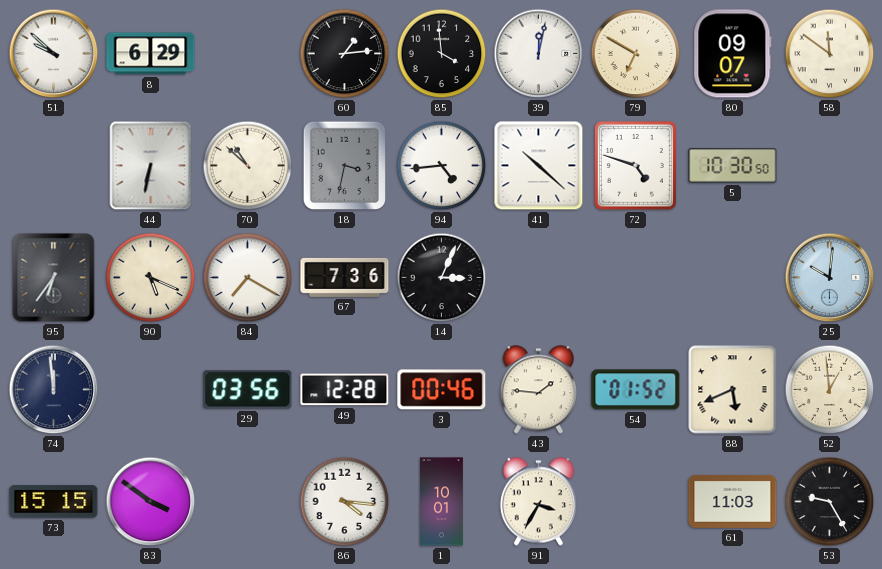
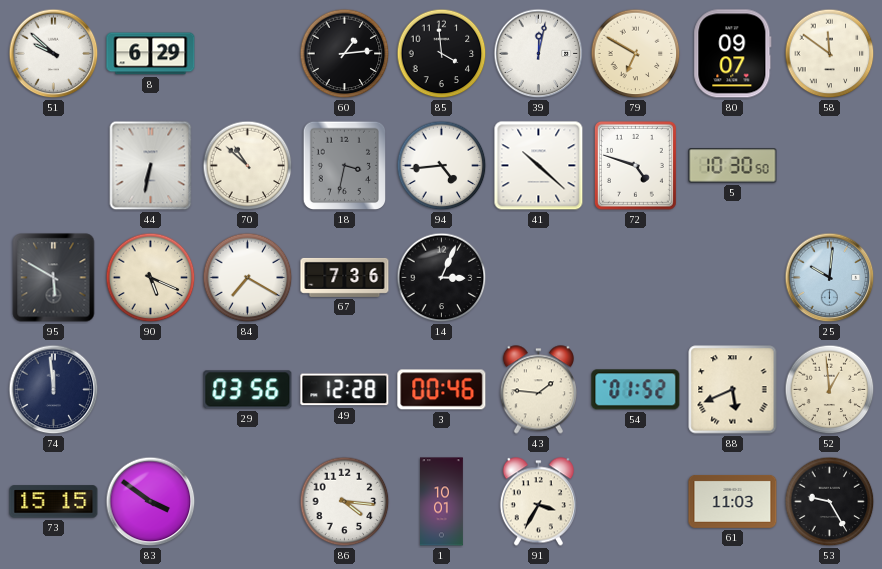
95: 6:36 -> 5:50
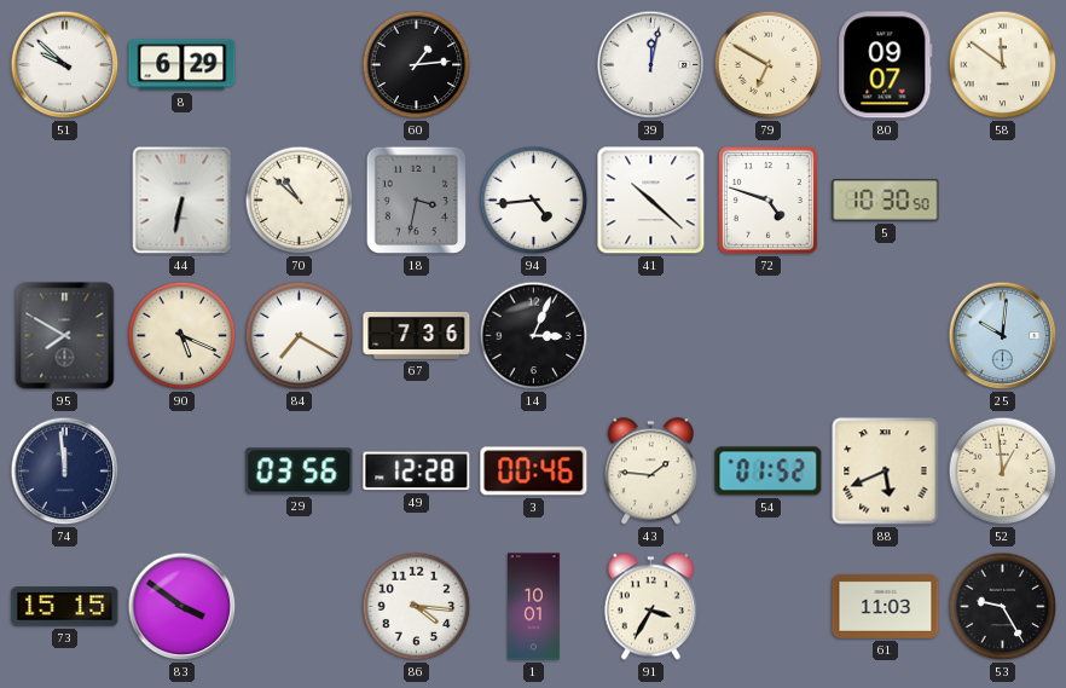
85: 3:59 -> none
95: 5:50 -> 7:50
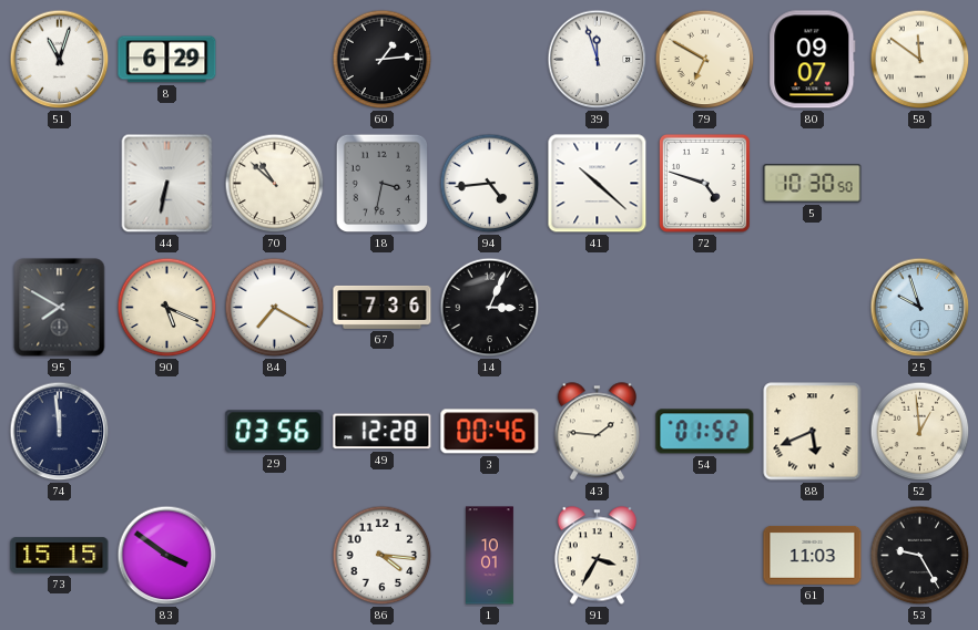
51: 9:52 -> 11:03
39: 12:02 -> 11:57
25: 10:01 -> 9:57
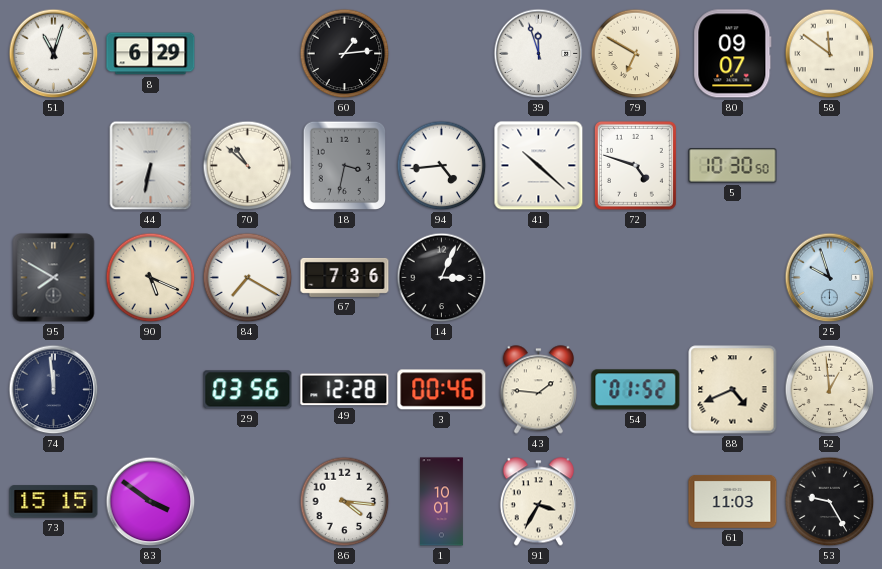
88: 5:41 -> 4:41
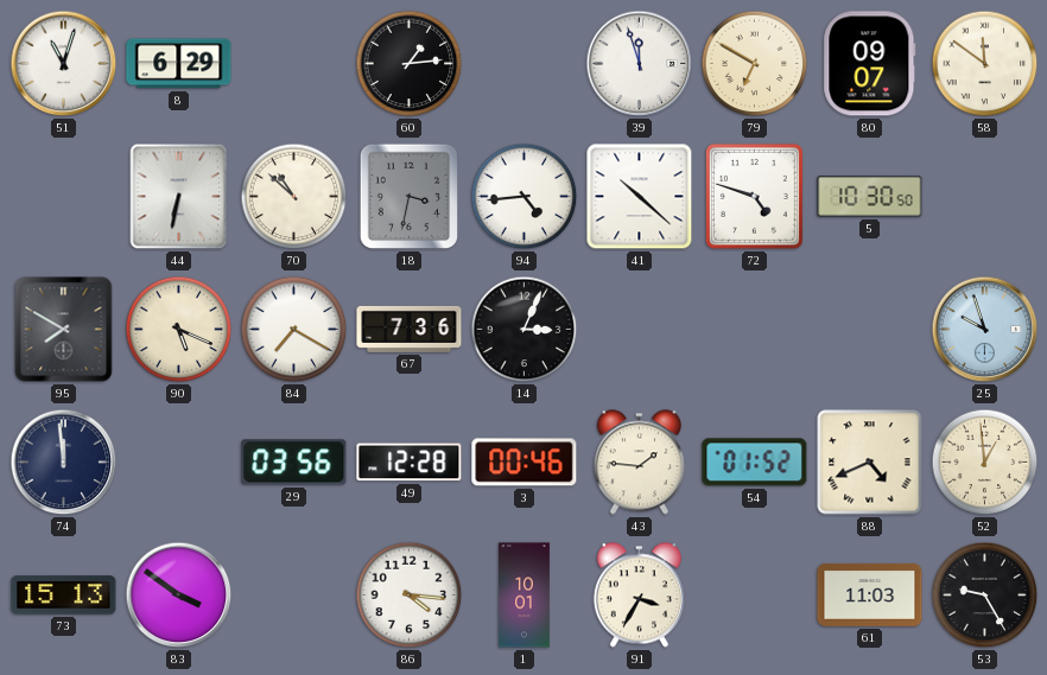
73: 15:15 -> 15:13
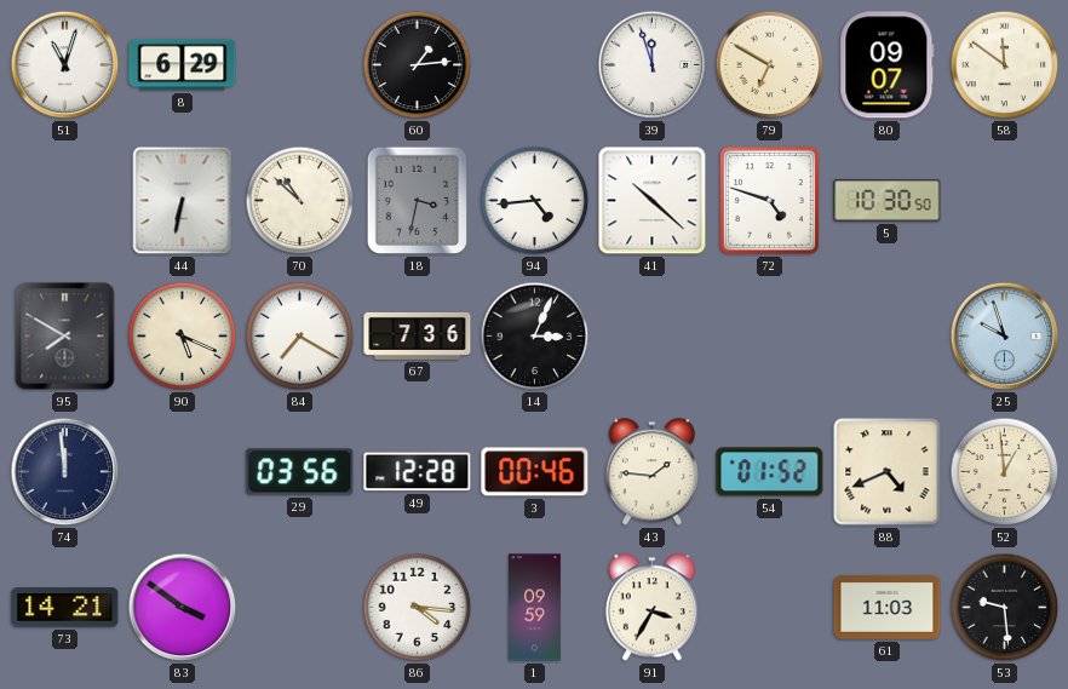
73: 15:13 -> 14:21
1: 10:01 -> 09:59
53: 9:25 -> 9:29
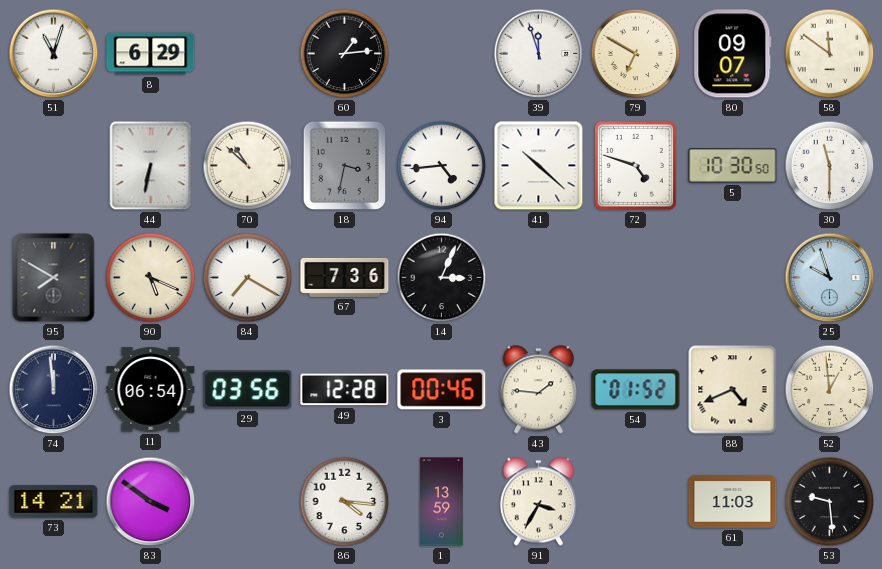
30: none -> 11:30
11: none -> 06:54
1: 09:59 -> 13:59
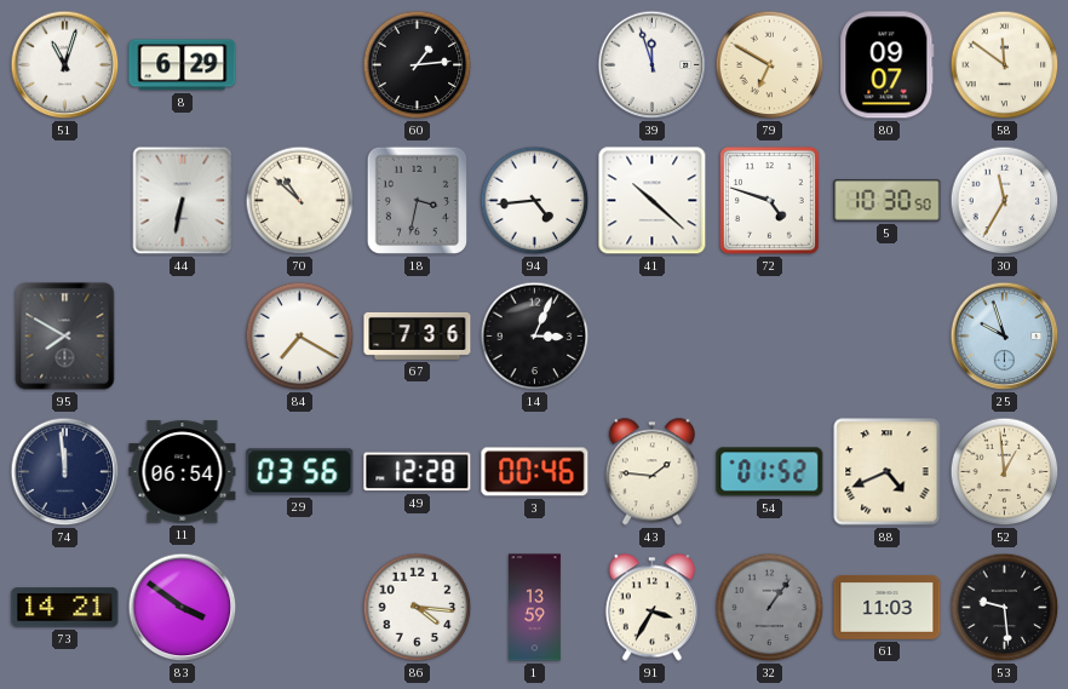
30: 11:30 -> 11:35
90: 5:19 -> none
32: none -> 1:06
